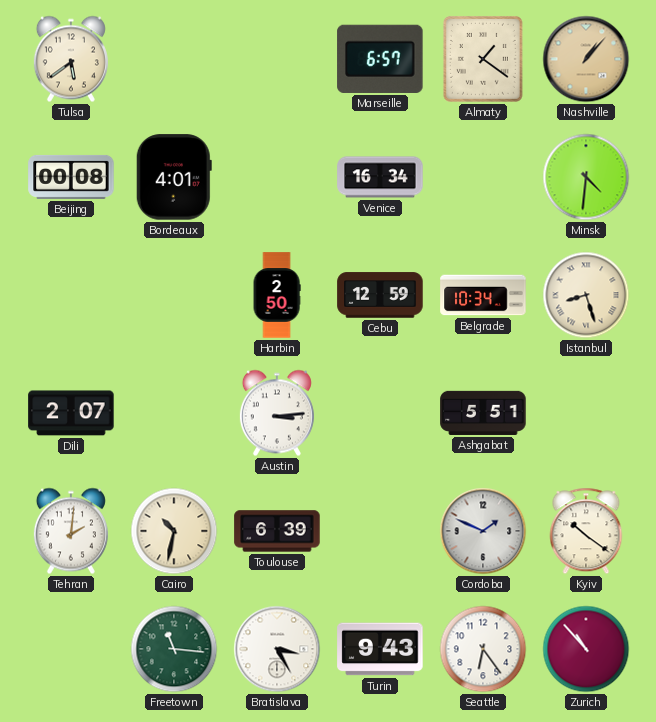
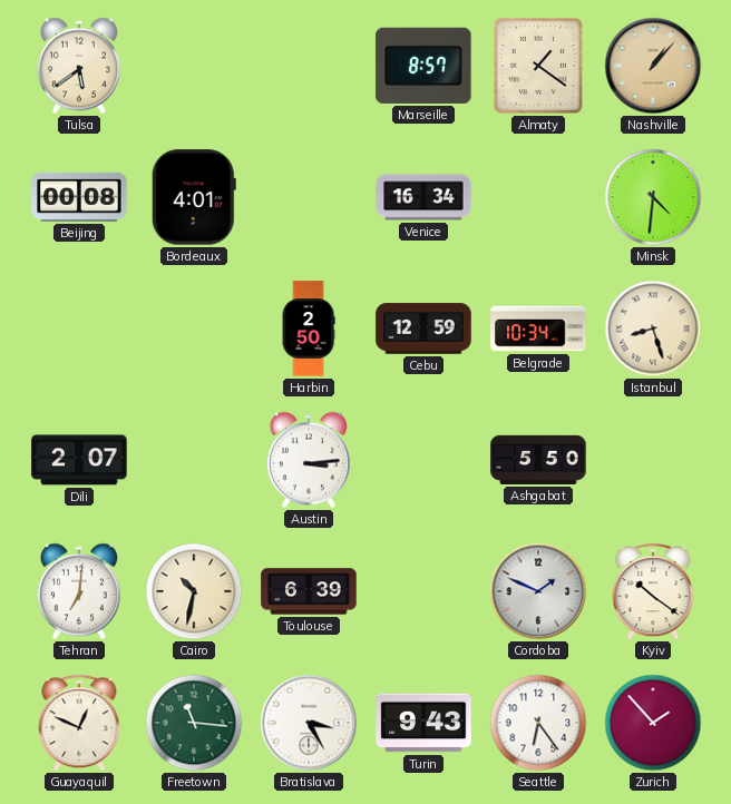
Marseille: 6:57 -> 8:57
Ashgabat: 5:51 -> 5:50
Tehran: 2:01 -> 7:01
Guayaquil: none -> 12:49
Zurich: 10:53 -> 1:53
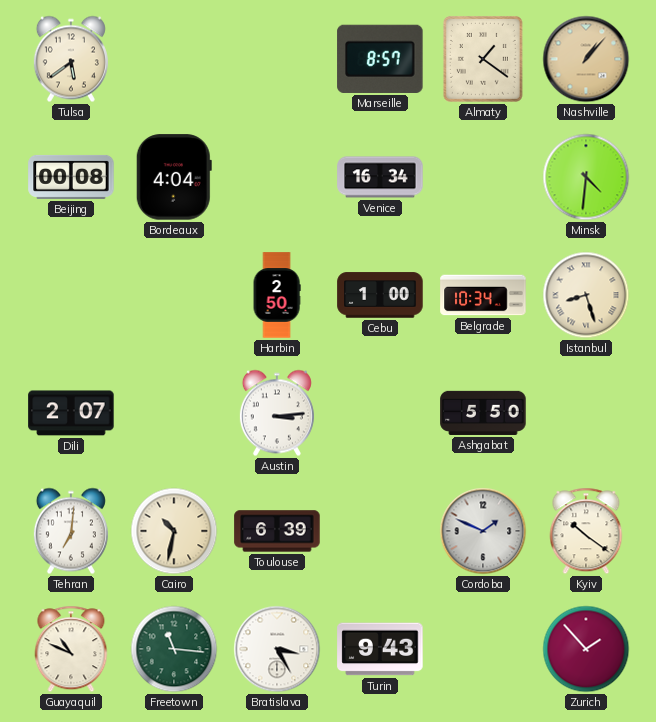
Bordeaux: 4:01 -> 4:04
Cebu: 12:59 -> 1:00
Guayaquil: 12:49 -> 10:49
Seattle: 6:24 -> none
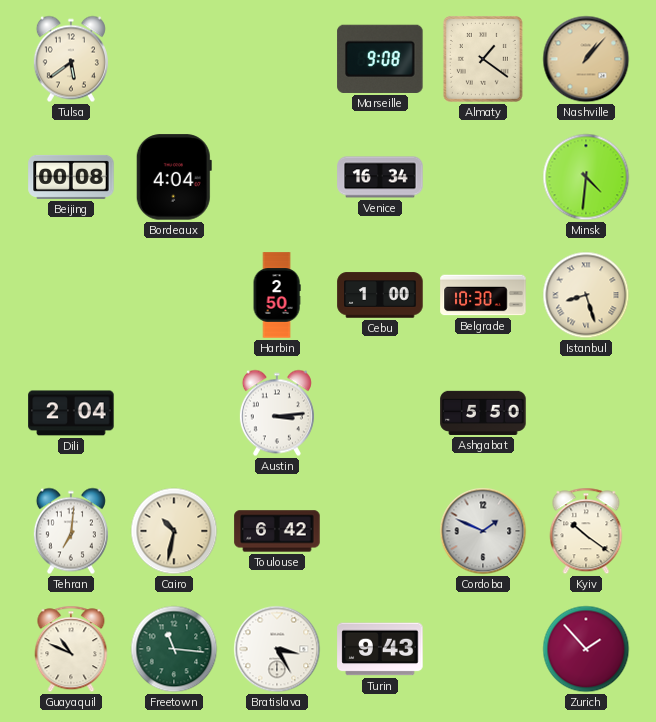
Marseille: 8:57 -> 9:08
Belgrade: 10:34 -> 10:30
Dili: 2:07 -> 2:04
Toulouse: 6:39 -> 6:42
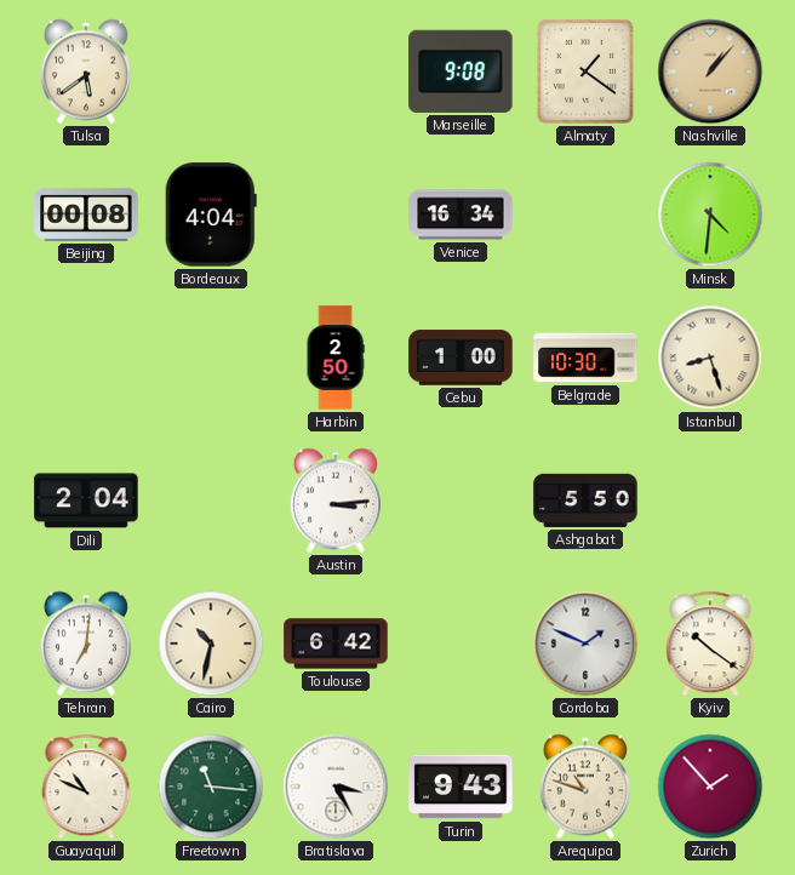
Arequipa: none -> 10:48
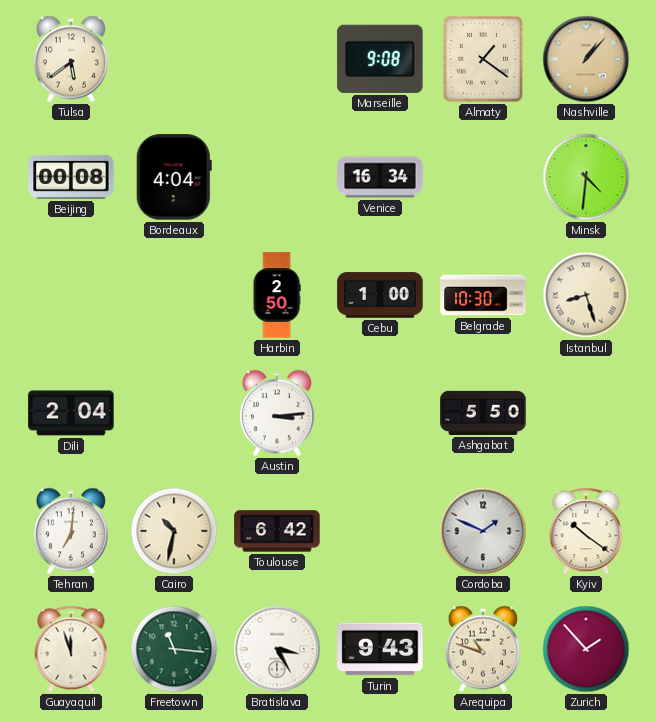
Guayaquil: 10:49 -> 11:57
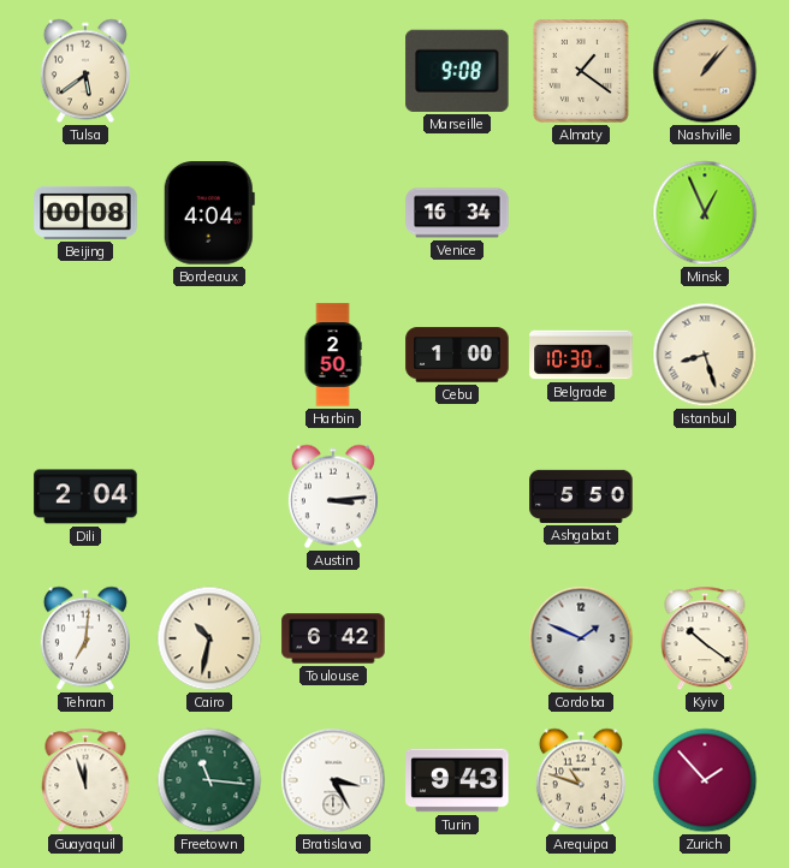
Minsk: 4:31 -> 12:56
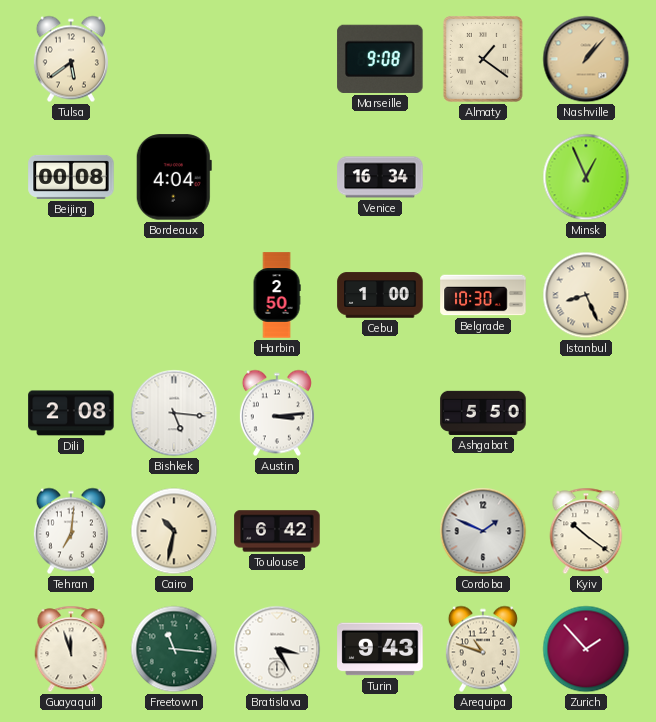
Istanbul: 8:27 -> 8:26
Dili: 2:04 -> 2:08
Bishkek: none -> 5:16
